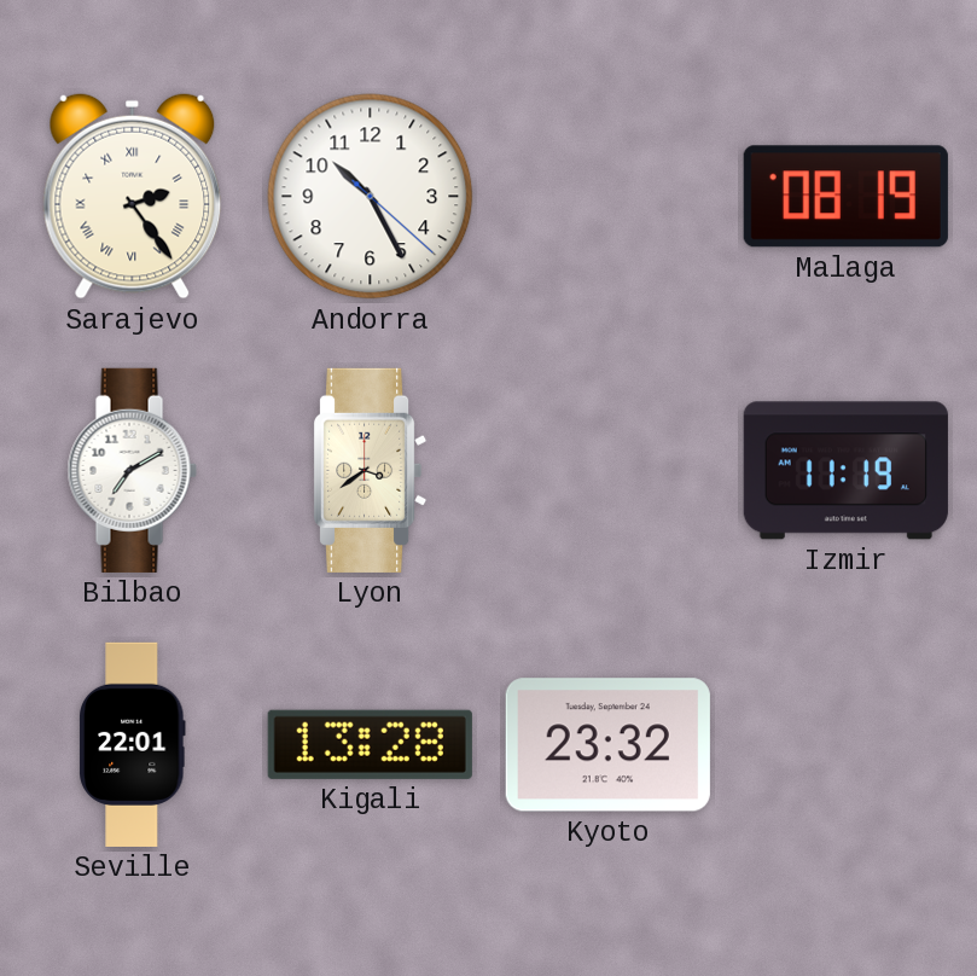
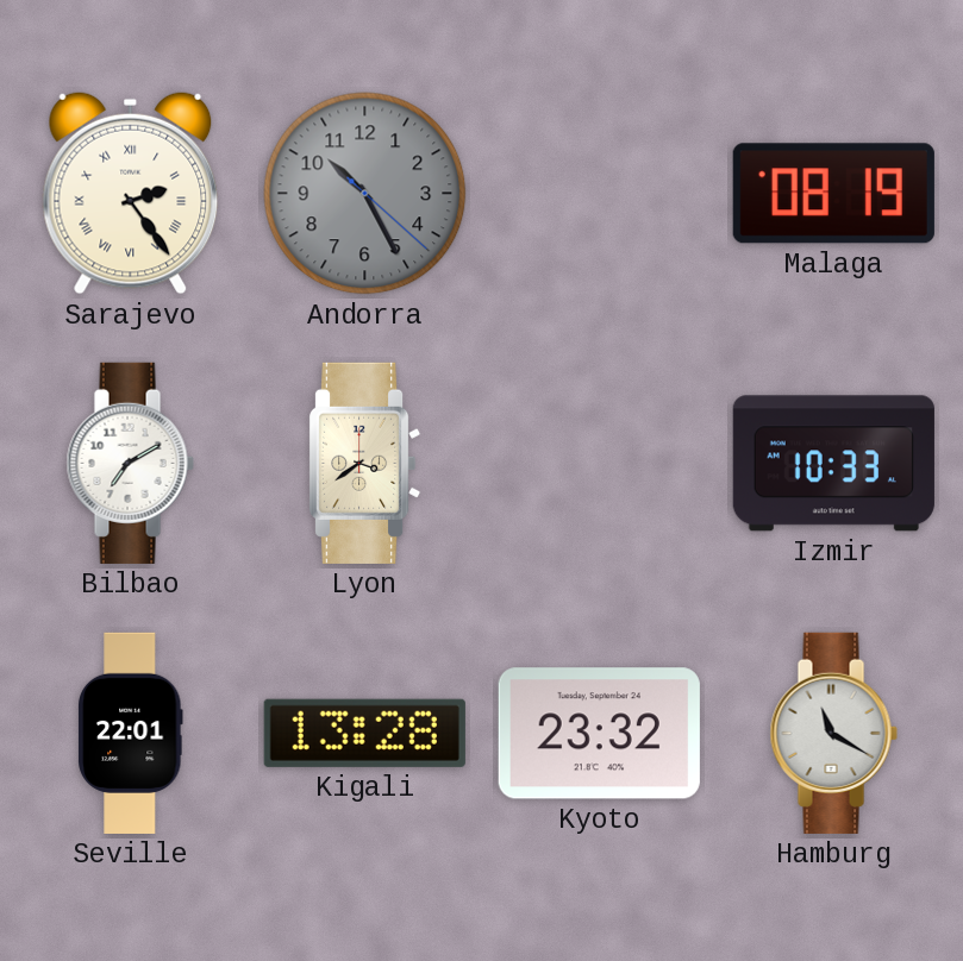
Andorra dial: white -> grey
Izmir: 11:19 -> 10:33
Hamburg: none -> 11:20
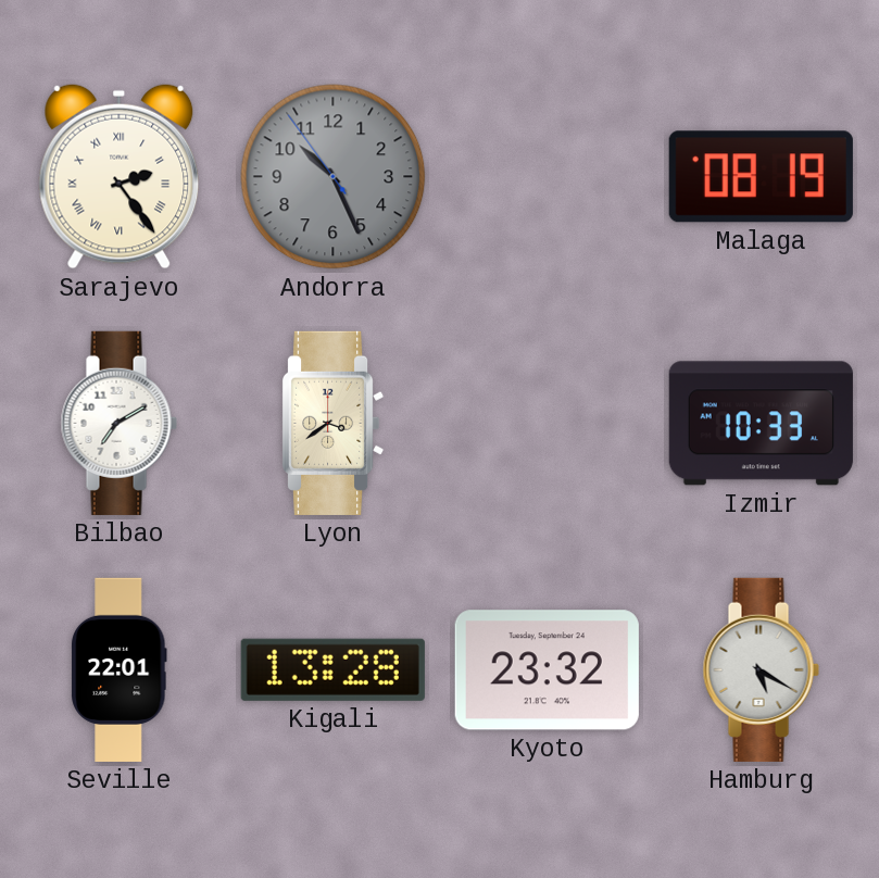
Andorra: 10:25:22 -> 10:25:54
Hamburg: 11:20 -> 5:20
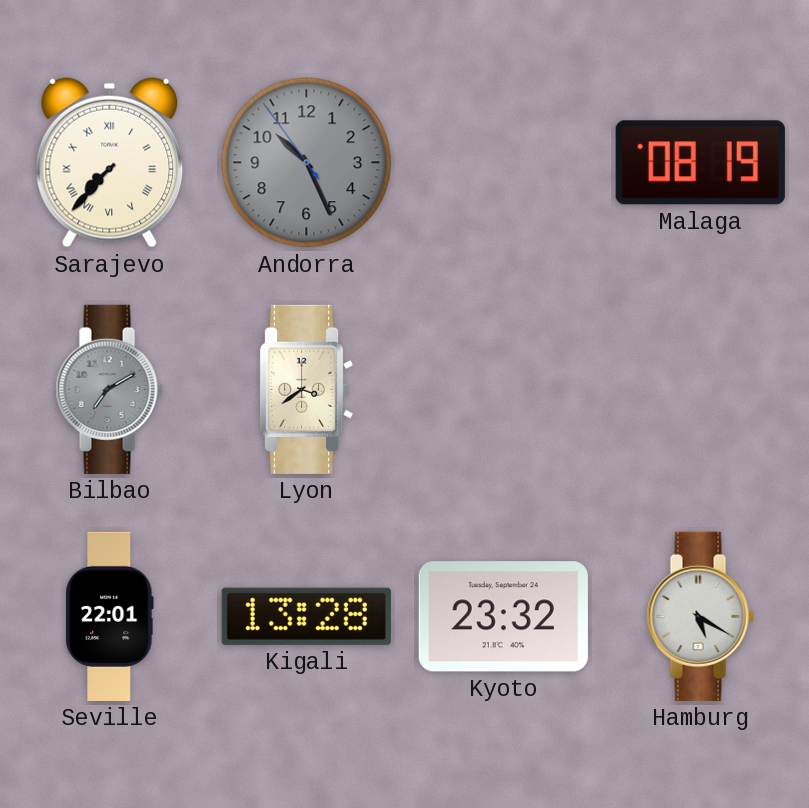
Sarajevo: 2:24 -> 7:37
Bilbao dial: white -> grey
Izmir: 10:33 -> none
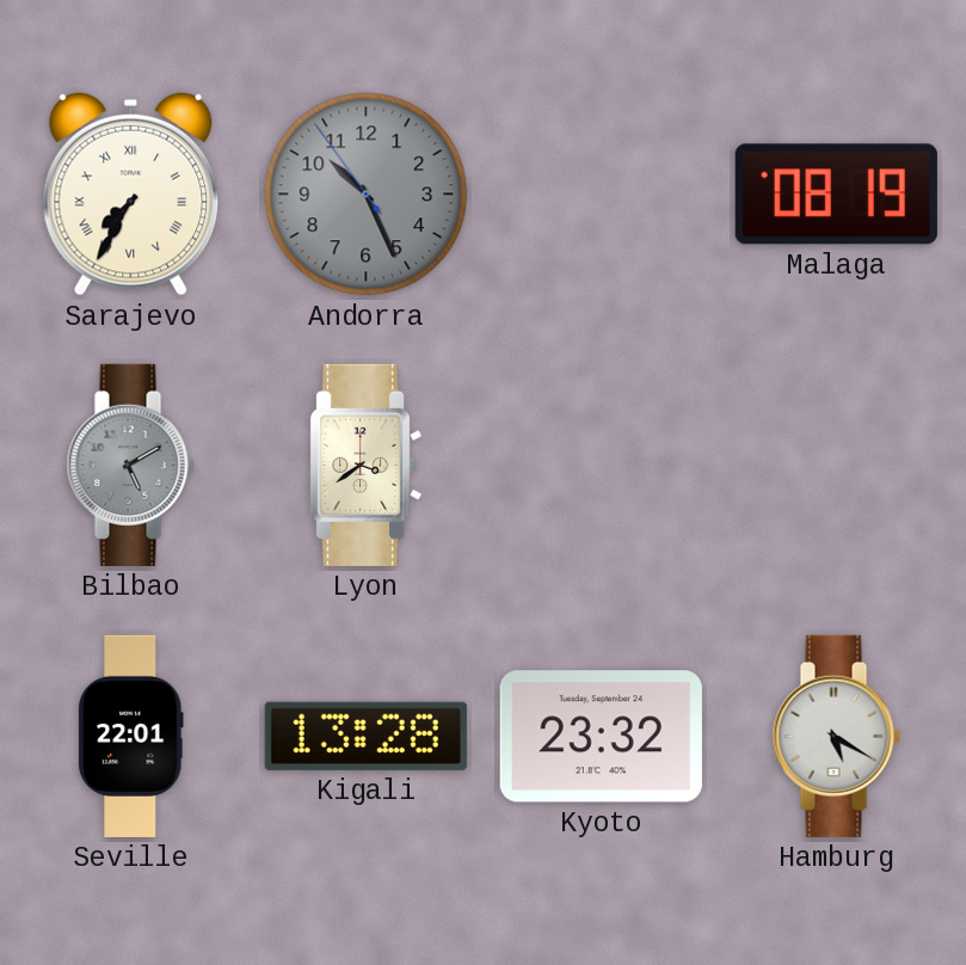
Sarajevo: 7:37 -> 7:35
Bilbao: 7:10 -> 5:10
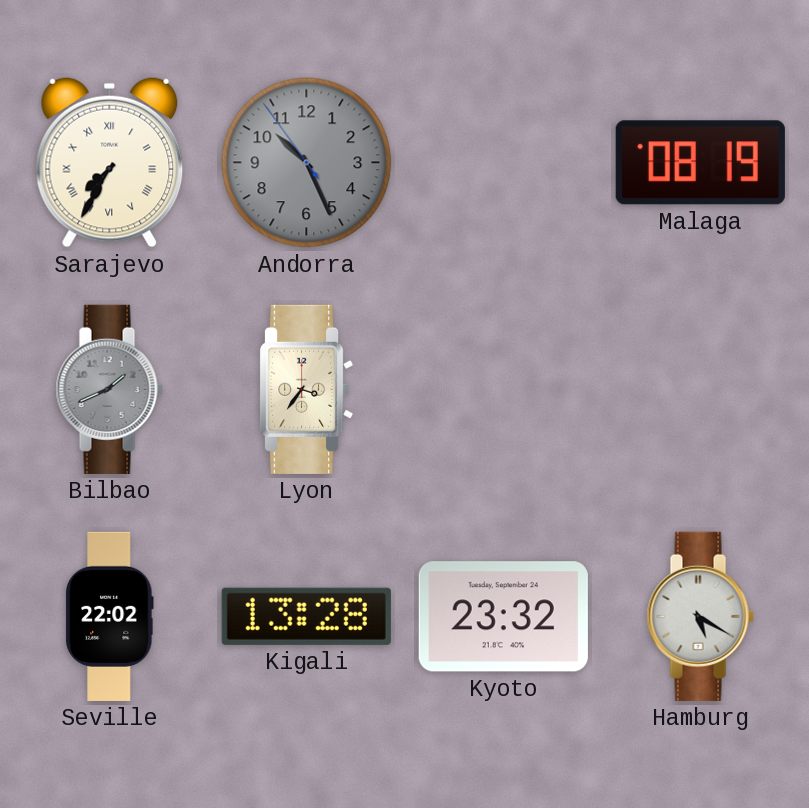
Bilbao: 5:10 -> 1:41
Lyon: 3:39 -> 3:36
Seville: 22:01 -> 22:02
